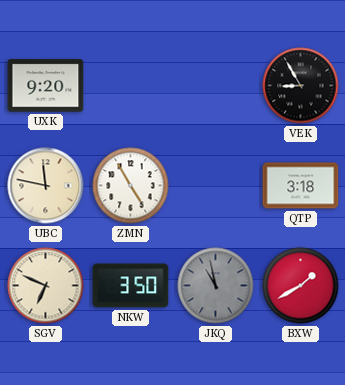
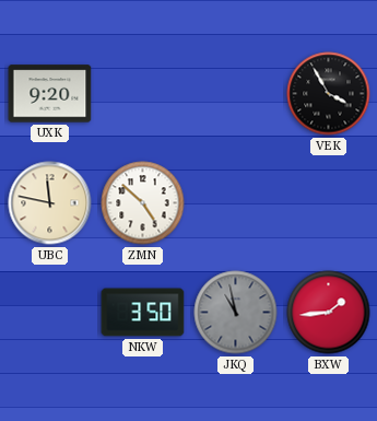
VEK: 8:55 -> 3:55
ZMN: 4:55 -> 4:52
QTP: 3:18 -> none
SGV: 6:49 -> none
BXW: 1:40 -> 1:44
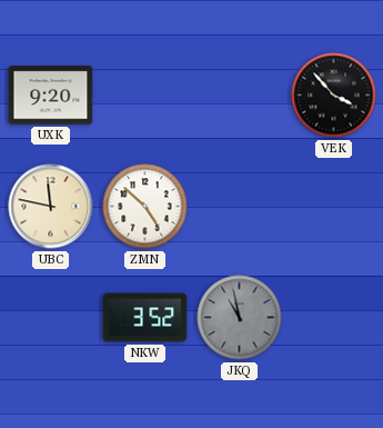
VEK: 3:55 -> 3:53
NKW: 3:50 -> 3:52
BXW: 1:44 -> none
